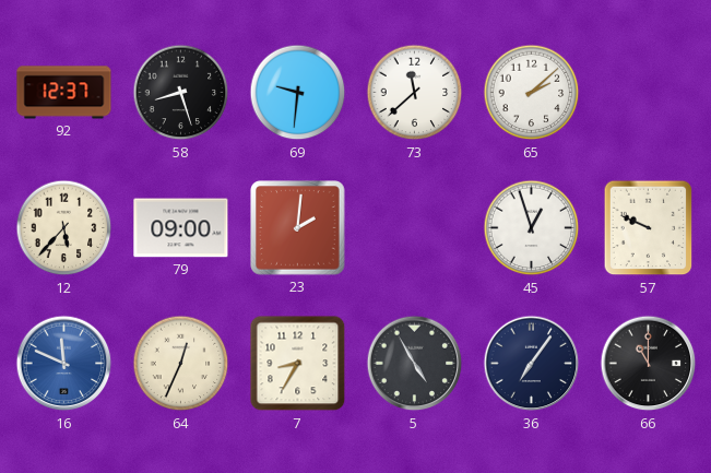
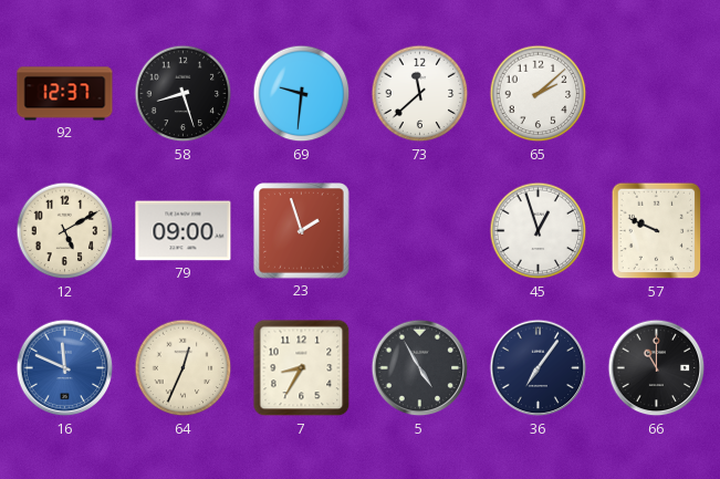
12: 5:37 -> 5:10
23: 2:01 -> 1:57
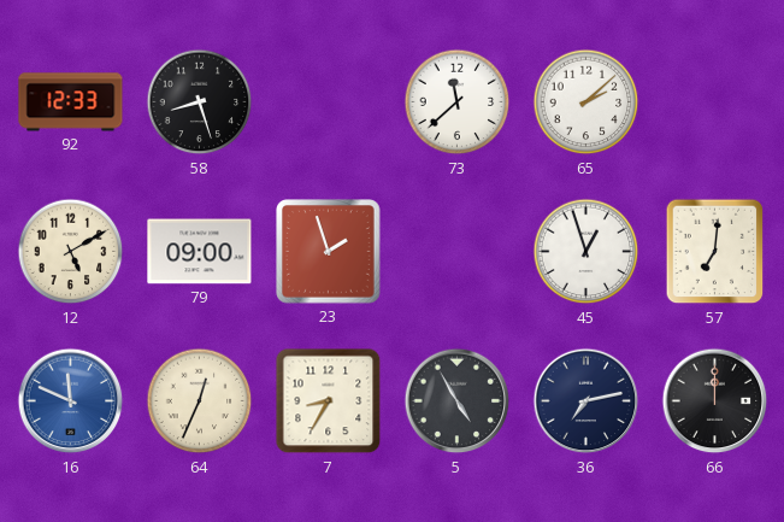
92: 12:37 -> 12:33
69: 9:31 -> none
57: 9:49 -> 7:01
36: 7:06 -> 7:13
66: 11:00 -> 12:00
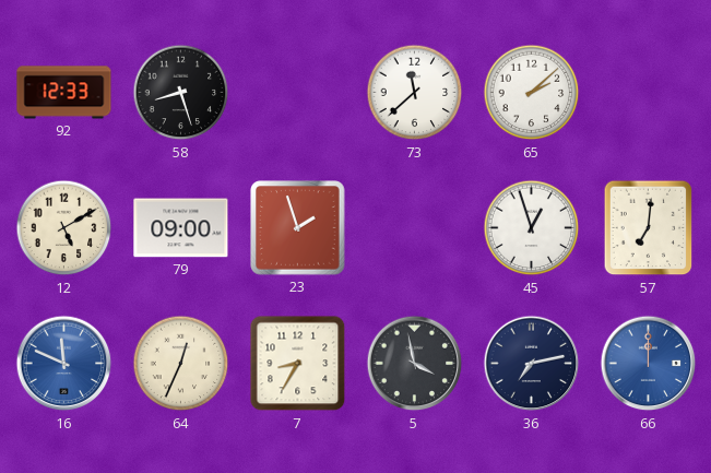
5: 4:55 -> 3:58
66 dial: black -> blue
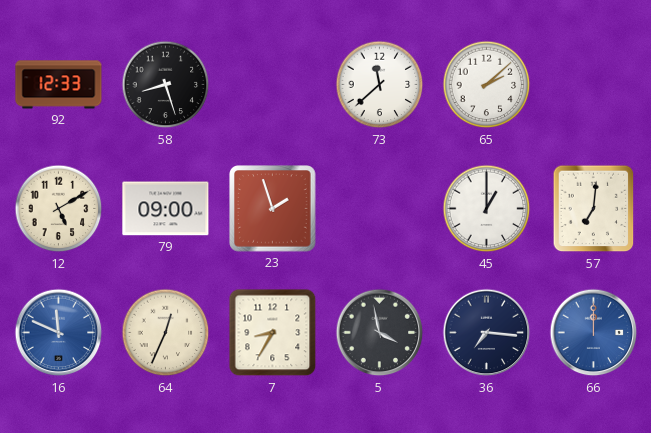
45: 12:57 -> 1:00
36: 7:13 -> 7:16
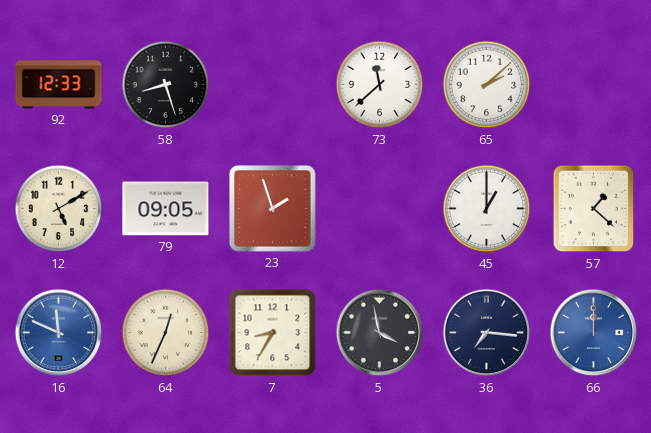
79: 09:00 -> 09:05
57: 7:01 -> 1:22
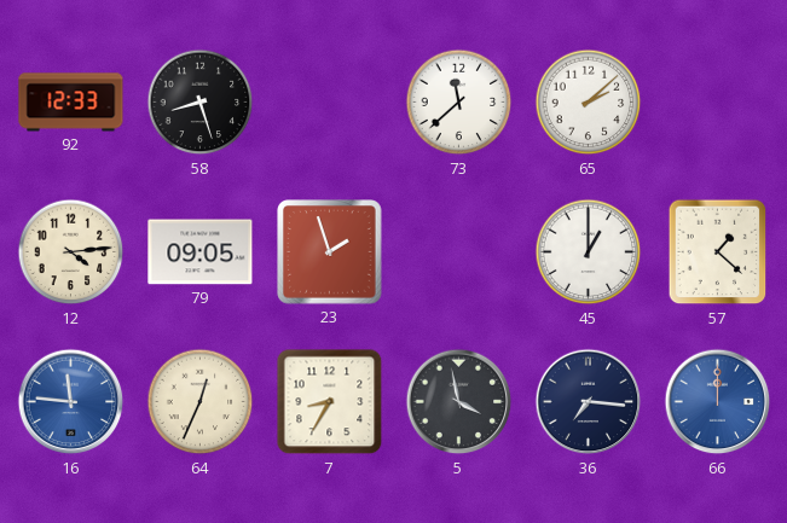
12: 5:10 -> 4:14
16: 11:49 -> 11:46
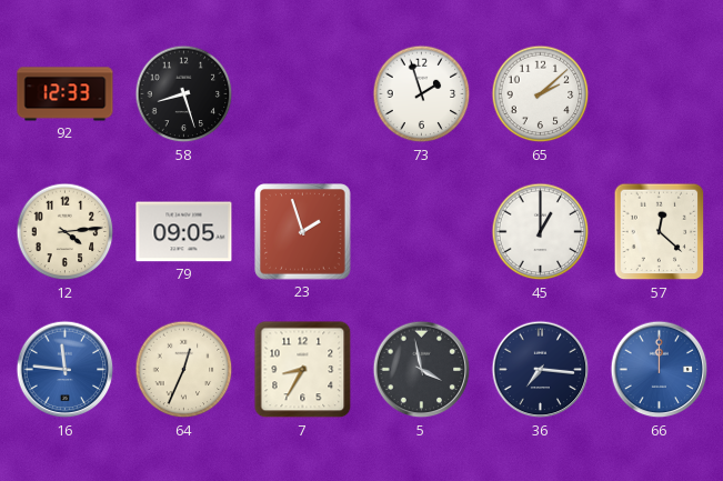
73: 11:38 -> 1:57
57: 1:22 -> 12:22
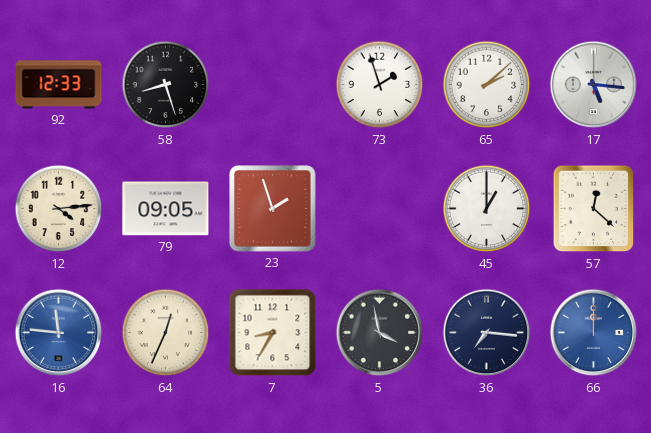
17: none -> 5:16
